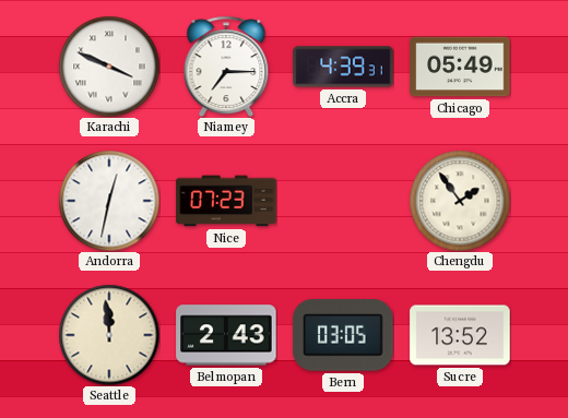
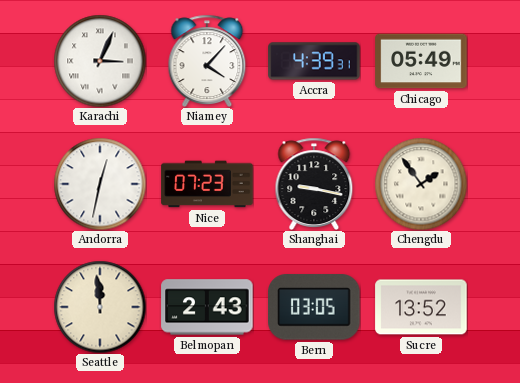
Karachi: 3:49 -> 3:04
Niamey: 7:15 -> 4:07
Shanghai: none -> 9:17
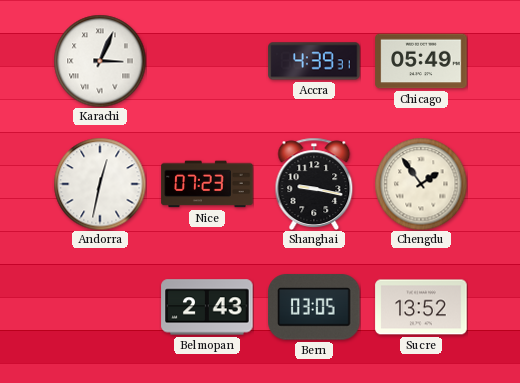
Niamey: 4:07 -> none
Seattle: 11:59 -> none
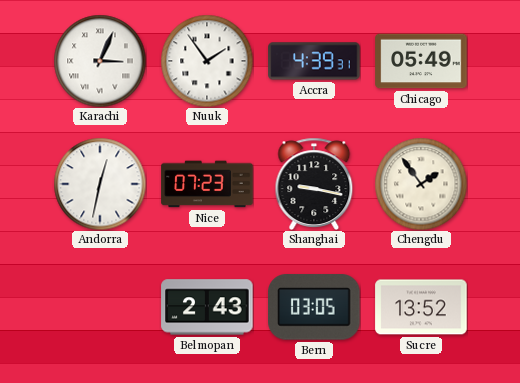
Nuuk: none -> 1:54
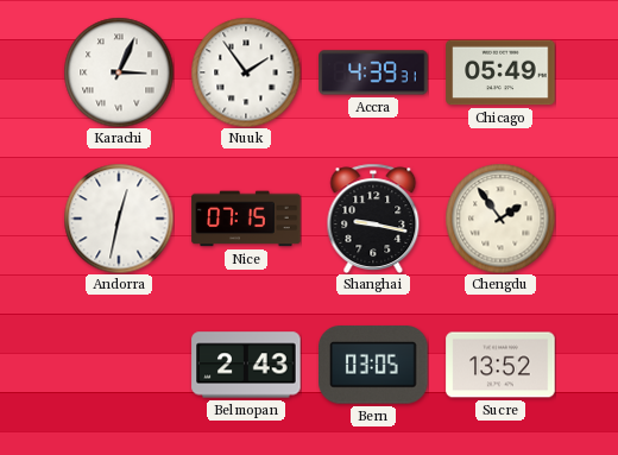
Nice: 07:23 -> 07:15
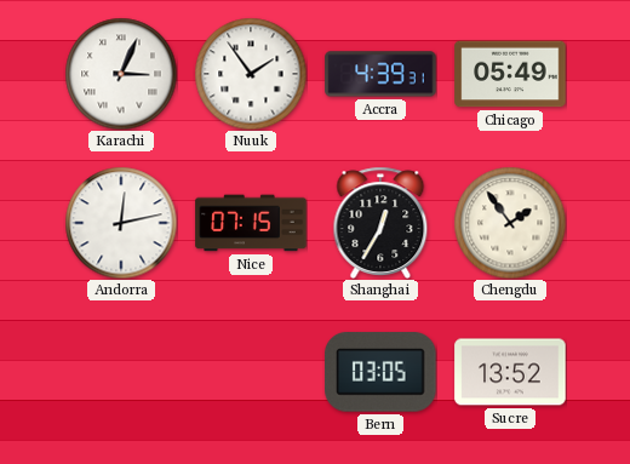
Andorra: 12:32 -> 12:13
Shanghai: 9:17 -> 12:35
Belmopan: 2:43 -> none
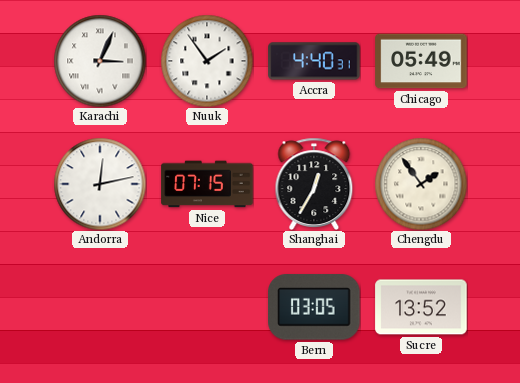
Accra: 4:39 -> 4:40
